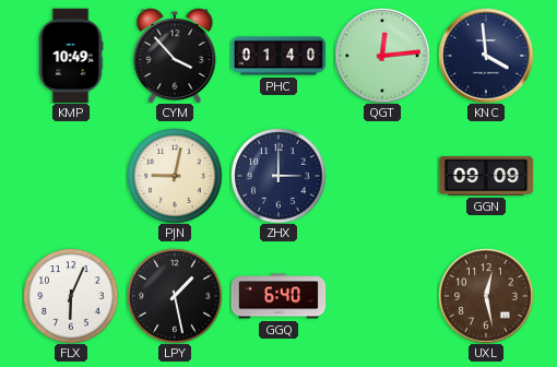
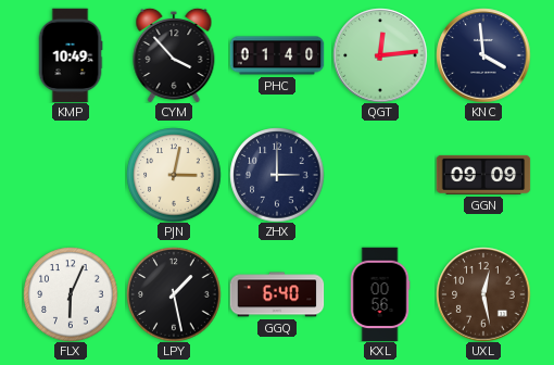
PJN: 9:02 -> 3:02
KXL: none -> 00:56
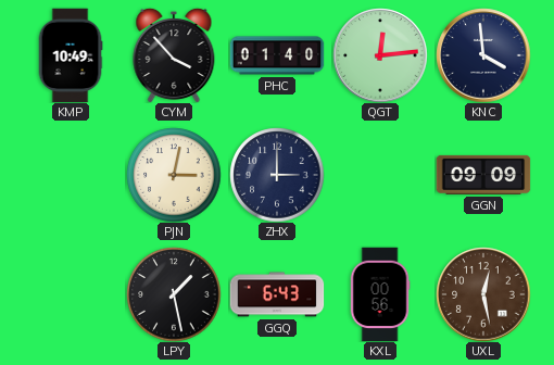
FLX: 6:04 -> none
GGQ: 6:40 -> 6:43
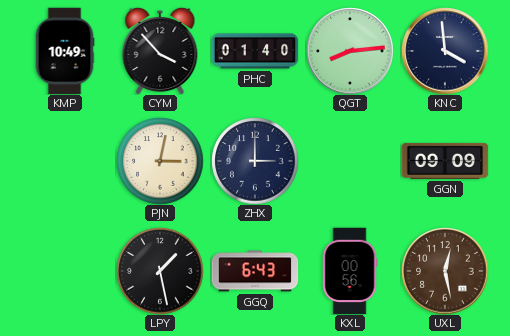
QGT: 12:14 -> 8:14
